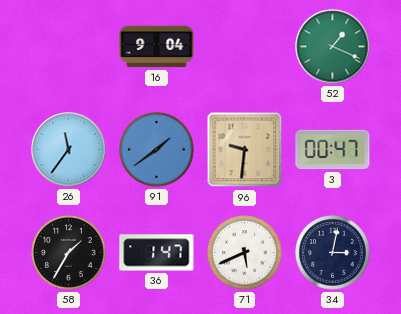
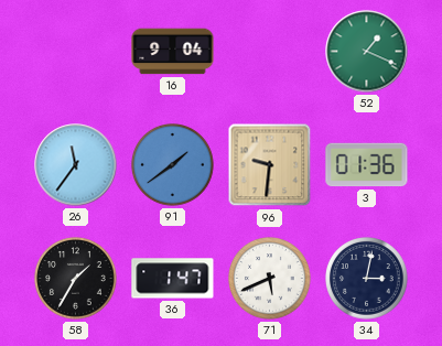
3: 00:47 -> 01:36
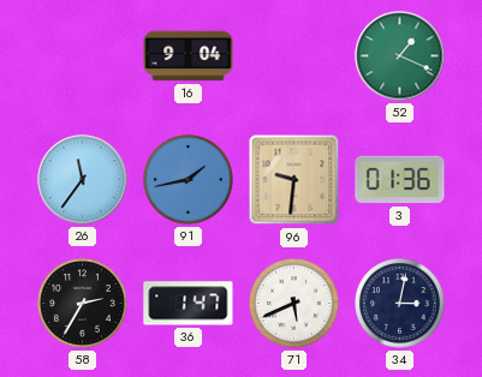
91: 1:39 -> 1:43
58: 1:35 -> 2:35
